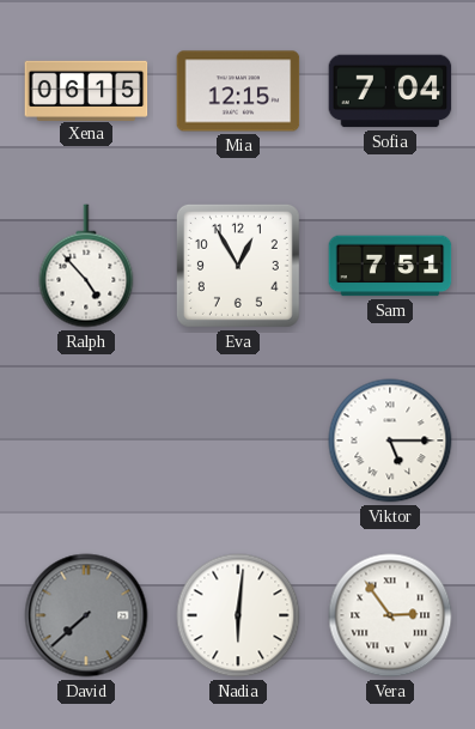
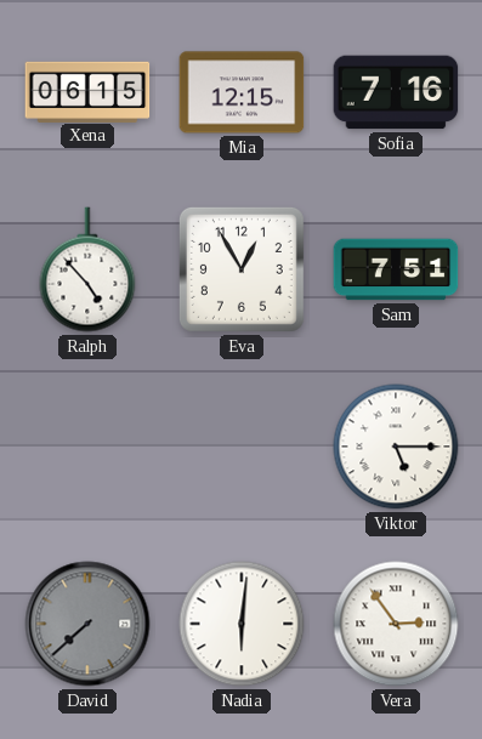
Sofia: 7:04 -> 7:16
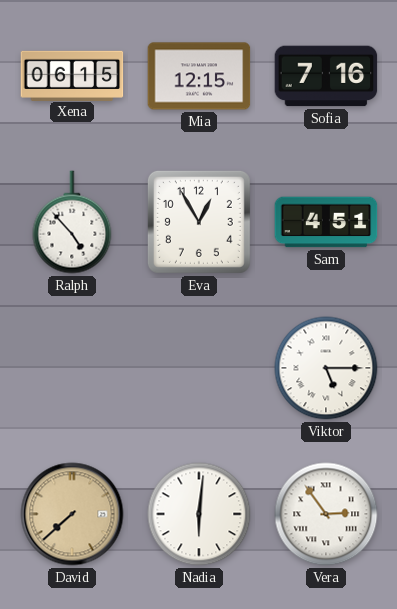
Sam: 7:51 -> 4:51
David dial: grey -> champagne
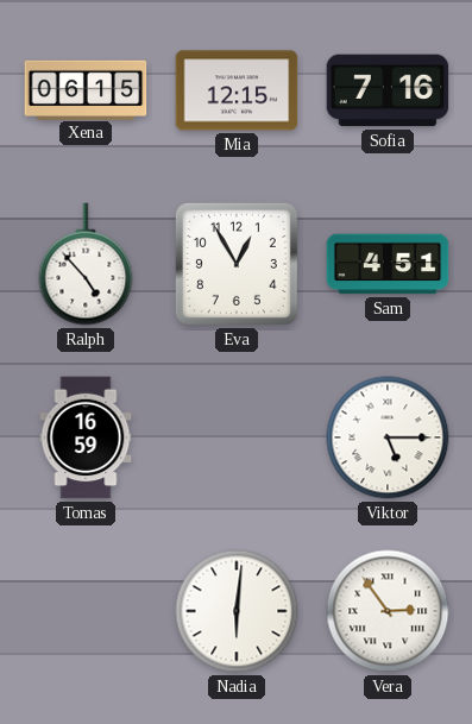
Tomas: none -> 16:59
David: 7:38 -> none
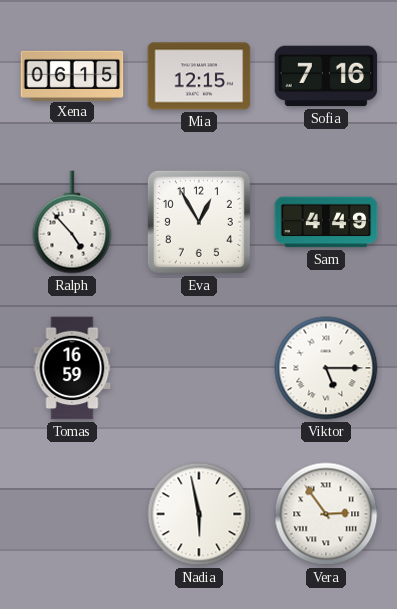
Sam: 4:51 -> 4:49
Nadia: 6:01 -> 5:58
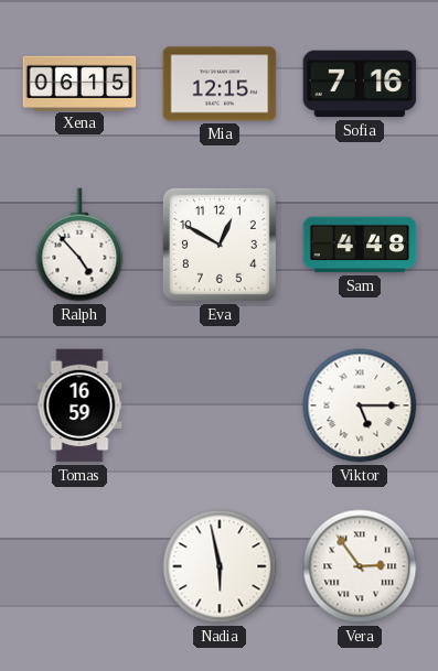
Eva: 12:55 -> 12:50
Sam: 4:49 -> 4:48
